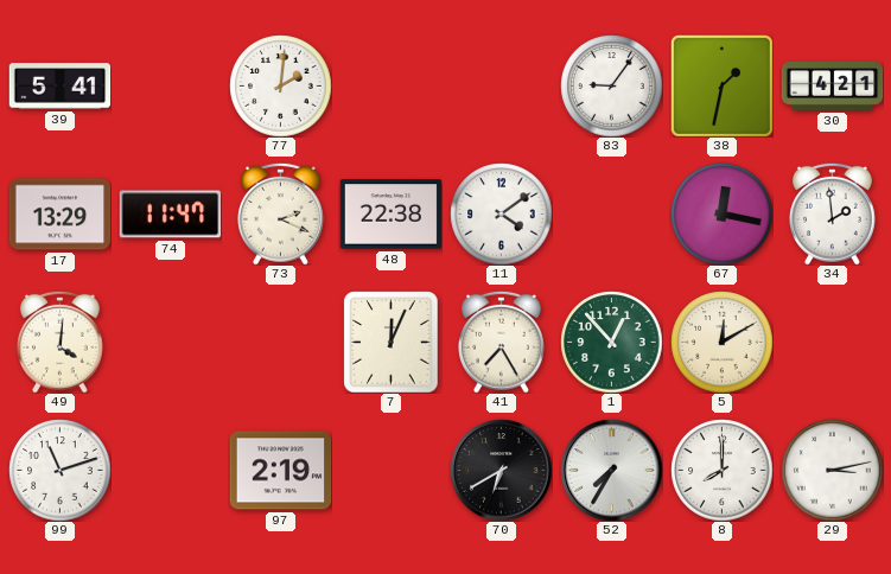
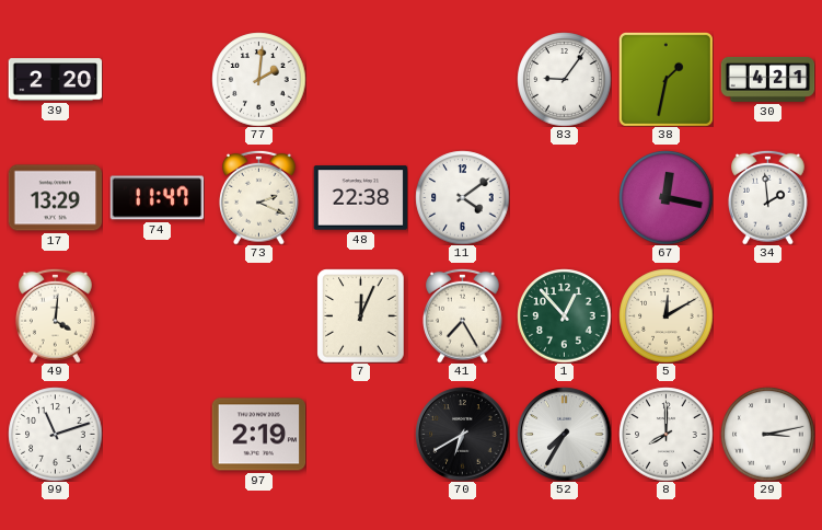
39: 5:41 -> 2:20
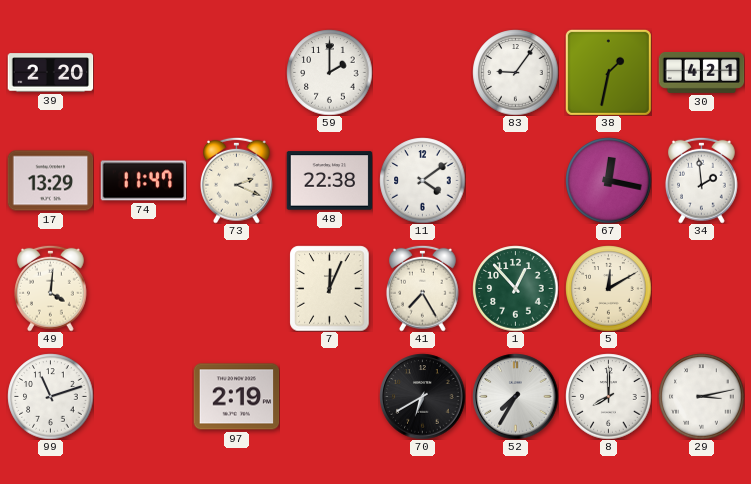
77: 2:01 -> none
59: none -> 2:00
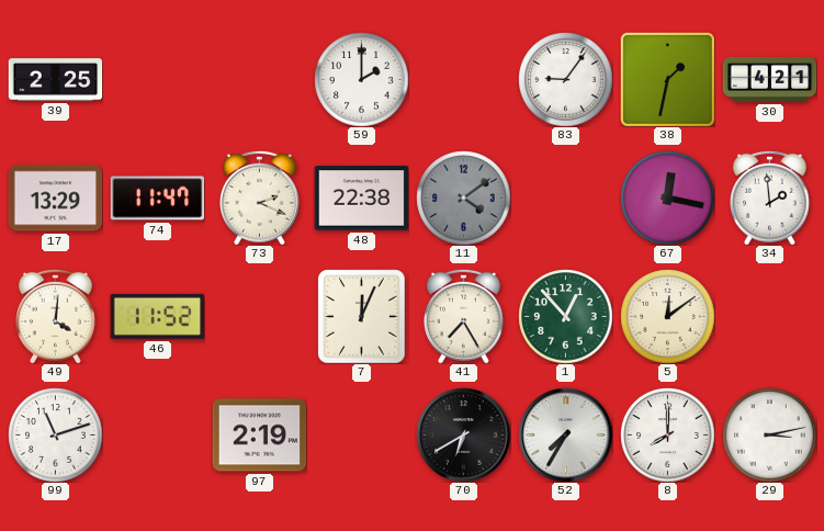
39: 2:20 -> 2:25
11 dial: white -> grey
46: none -> 11:52
5: 12:10 -> 12:09
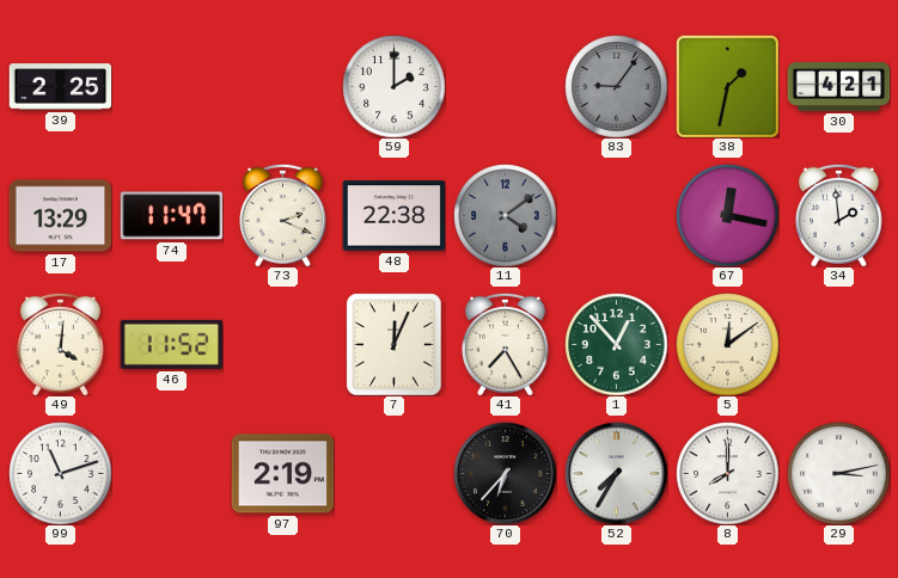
83 dial: white -> grey
70: 6:40 -> 6:37
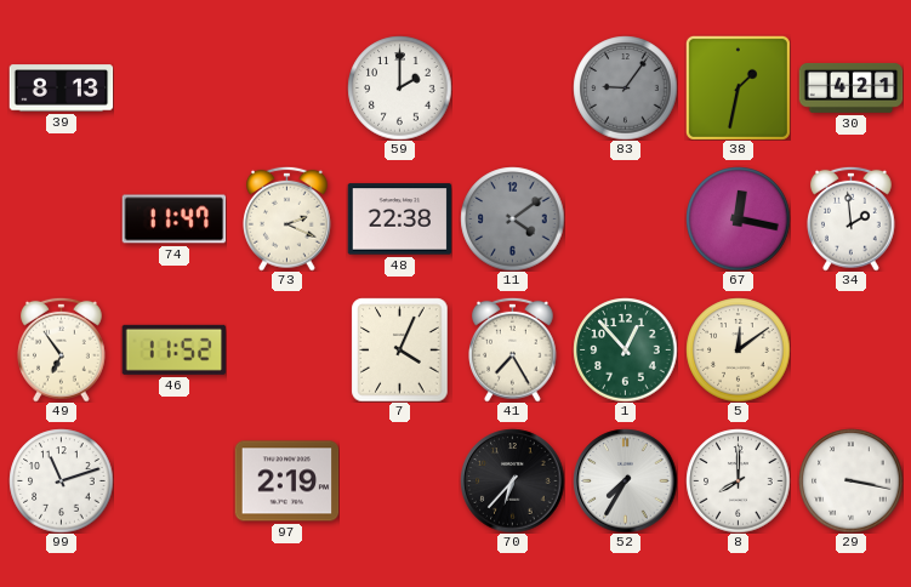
39: 2:25 -> 8:13
17: 13:29 -> none
49: 4:01 -> 6:54
7: 12:04 -> 4:04
29: 3:13 -> 3:17
